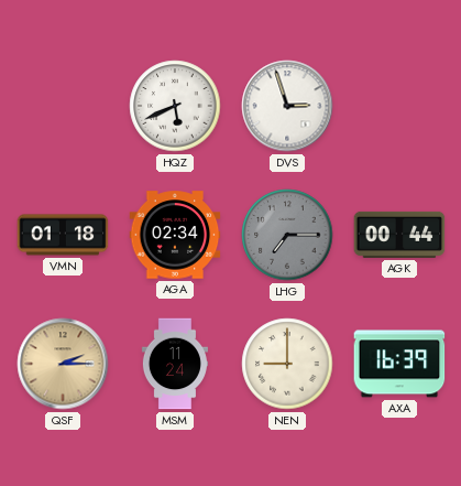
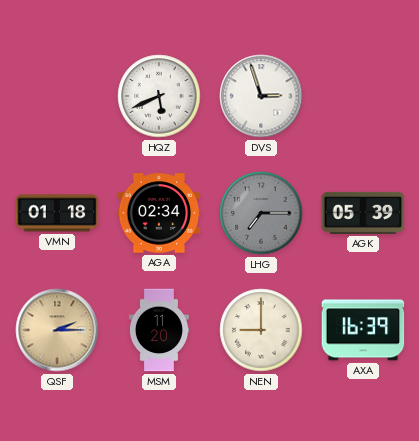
AGK: 00:44 -> 05:39
MSM: 11:24 -> 11:20
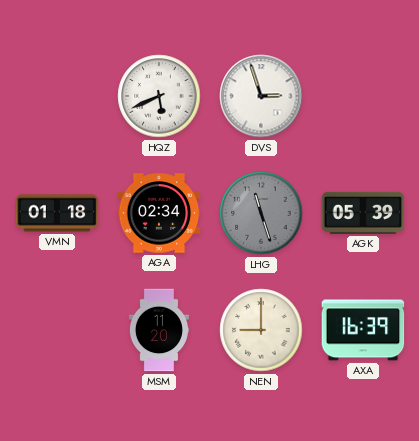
LHG: 7:15 -> 11:27
QSF: 2:15 -> none
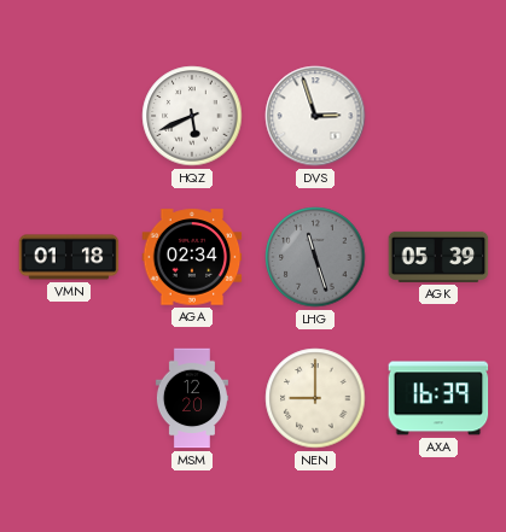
MSM: 11:20 -> 12:20
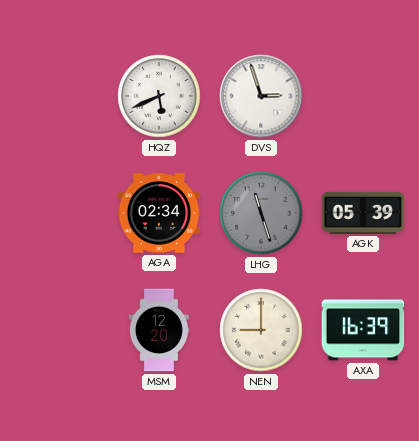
VMN: 01:18 -> none
